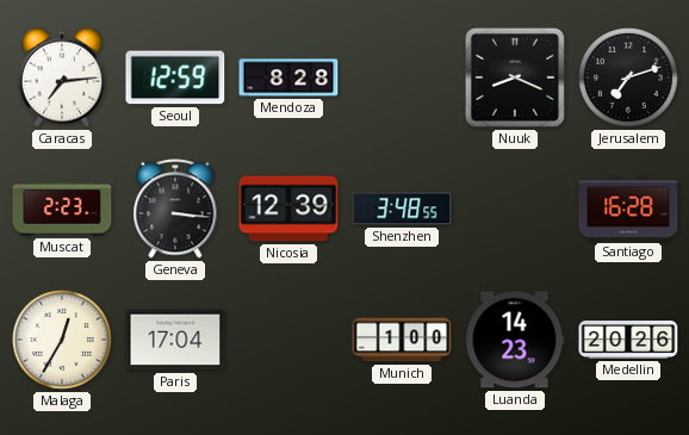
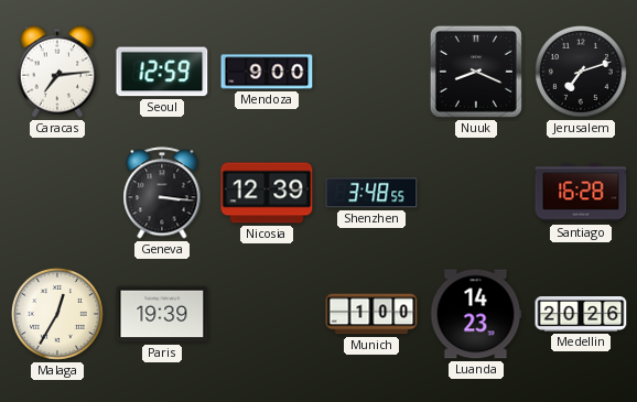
Mendoza: 8:28 -> 9:00
Muscat: 2:23 -> none
Paris: 17:04 -> 19:39
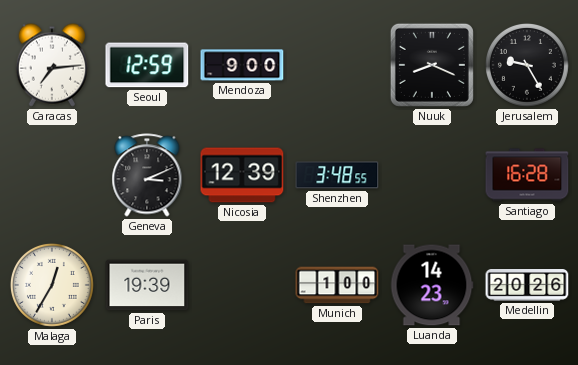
Jerusalem: 7:12 -> 9:25
Geneva: 3:16 -> 3:11
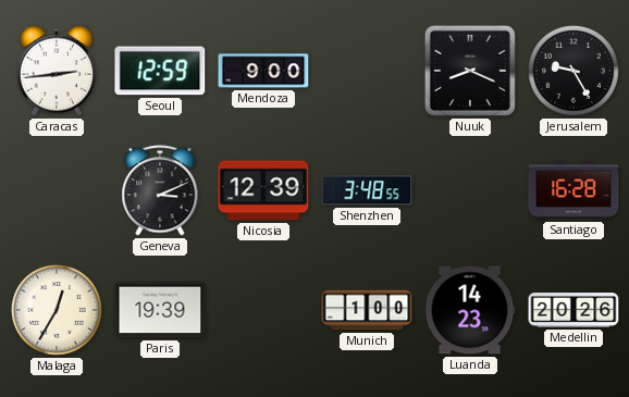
Caracas: 7:14 -> 2:44
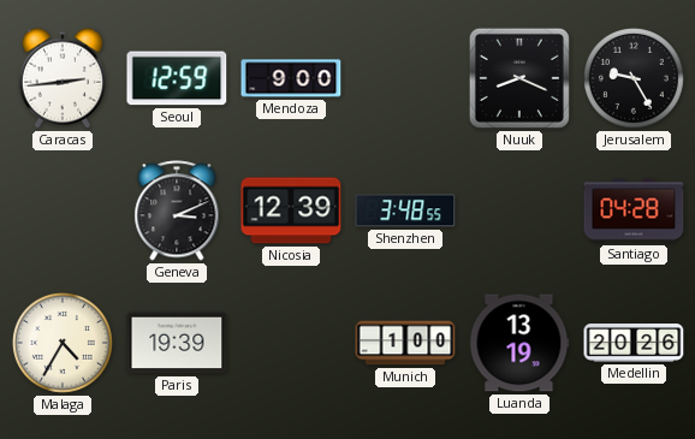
Santiago: 16:28 -> 04:28
Malaga: 12:35 -> 4:35
Luanda: 14:23 -> 13:19
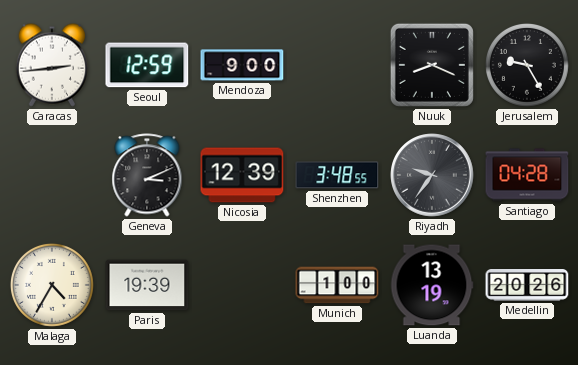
Riyadh: none -> 9:36
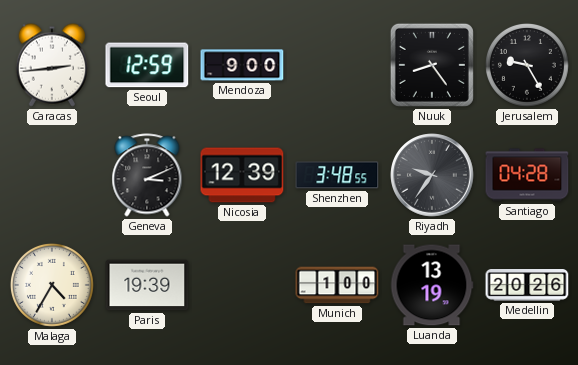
Nuuk: 8:19 -> 8:24
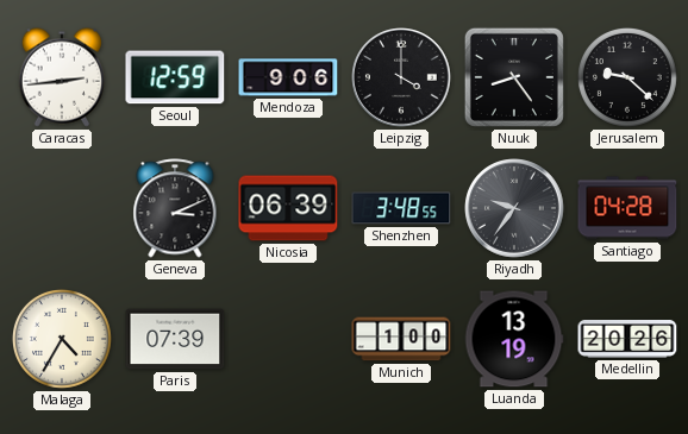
Mendoza: 9:00 -> 9:06
Leipzig: none -> 4:00
Jerusalem: 9:25 -> 9:22
Nicosia: 12:39 -> 06:39
Paris: 19:39 -> 07:39
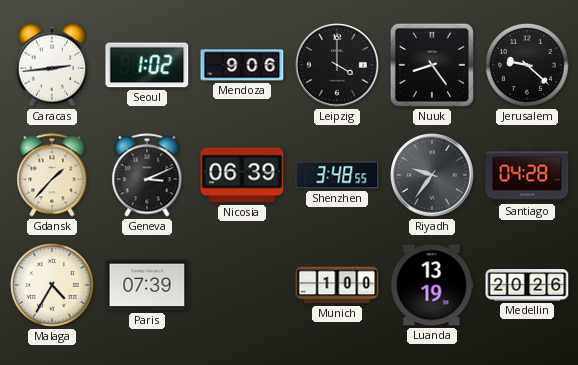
Seoul: 12:59 -> 1:02
Gdansk: none -> 1:37
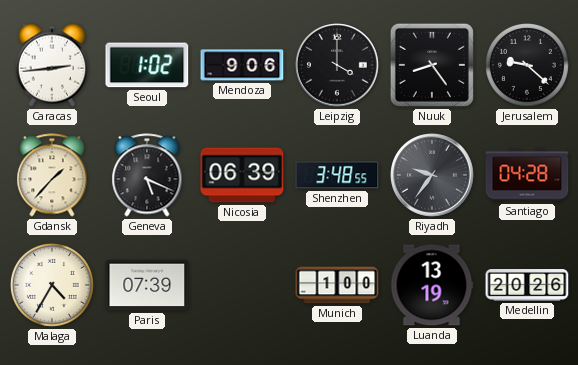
Geneva: 3:11 -> 5:19
